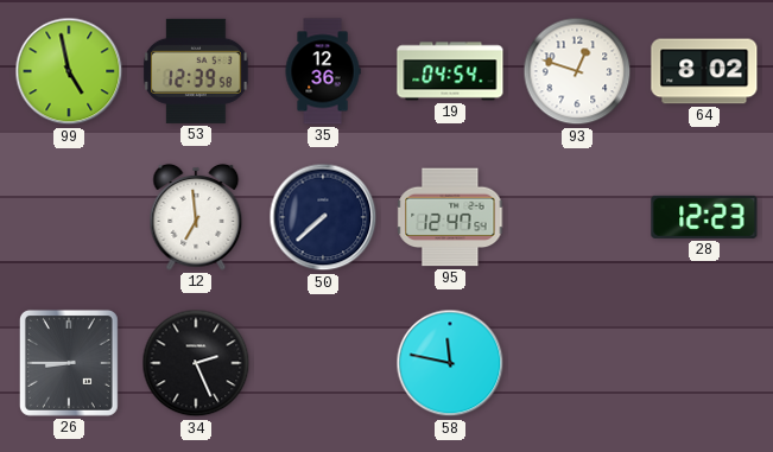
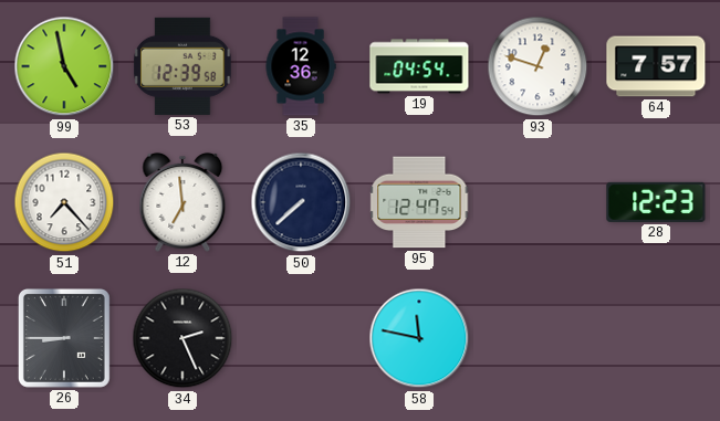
64: 8:02 -> 7:57
51: none -> 7:23
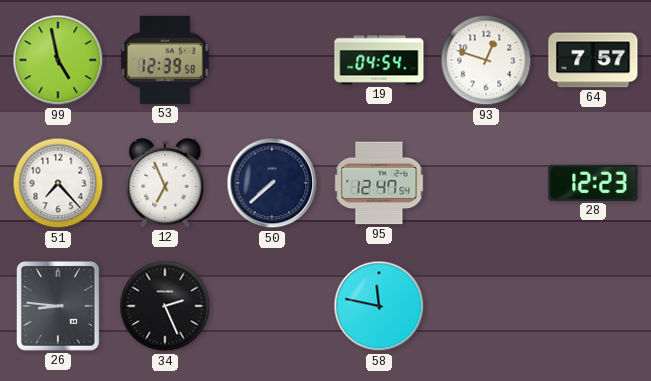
35: 12:36 -> none
12: 6:59 -> 6:56
26: 8:45 -> 8:46
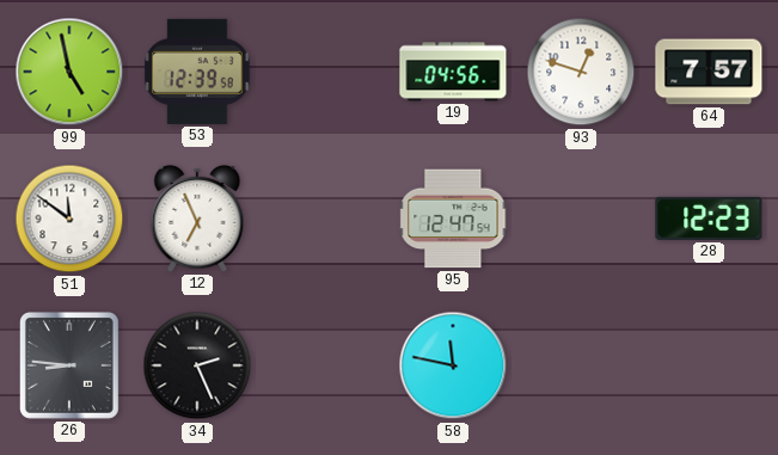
19: 04:54 -> 04:56
51: 7:23 -> 11:51
50: 7:38 -> none
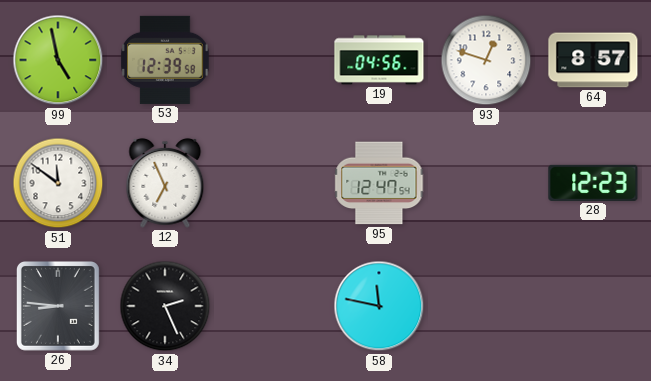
64: 7:57 -> 8:57
